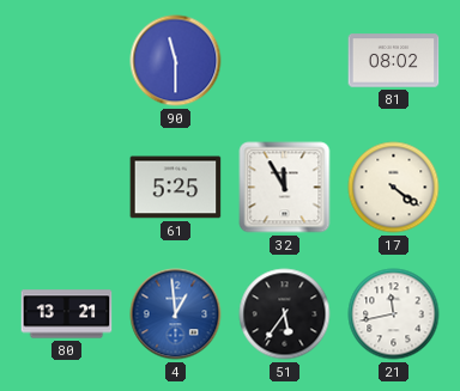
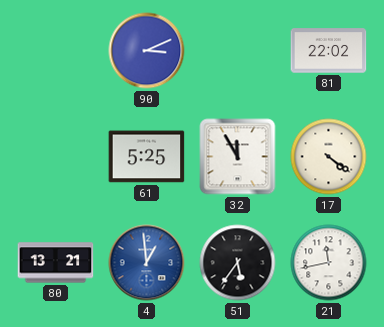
90: 11:30 -> 3:11
81: 08:02 -> 22:02
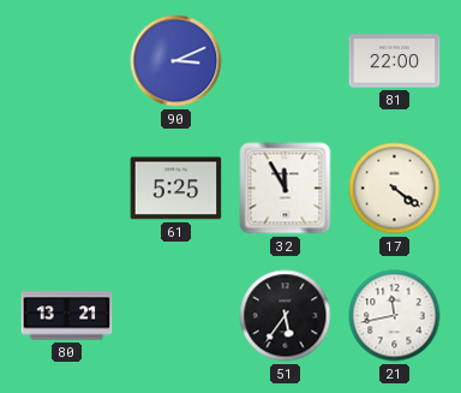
81: 22:02 -> 22:00
4: 12:59 -> none
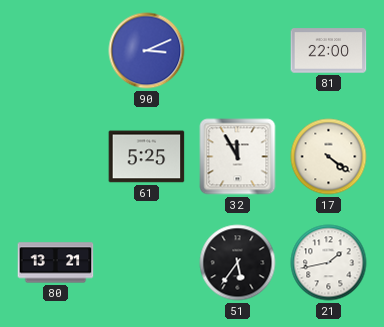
21: 11:43 -> 1:43
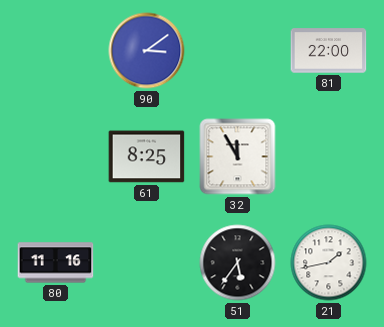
90: 3:11 -> 3:09
61: 5:25 -> 8:25
17: 4:21 -> none
80: 13:21 -> 11:16
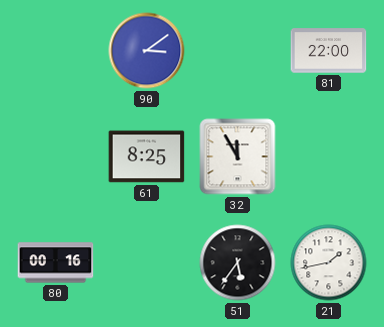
80: 11:16 -> 00:16
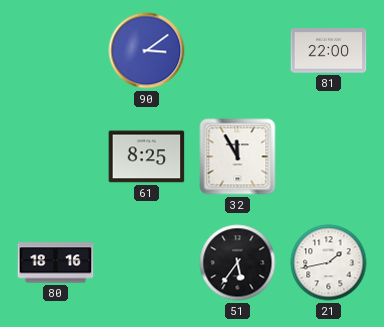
80: 00:16 -> 18:16
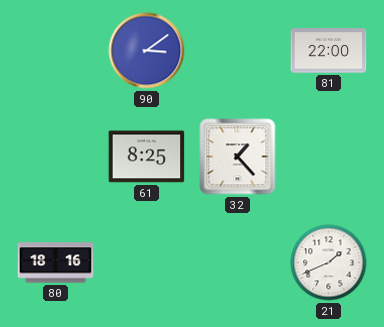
32: 11:55 -> 1:23
51: 5:36 -> none
21: 1:43 -> 1:41
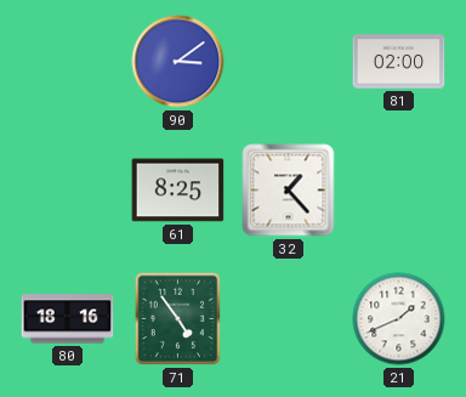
81: 22:00 -> 02:00
71: none -> 4:54
